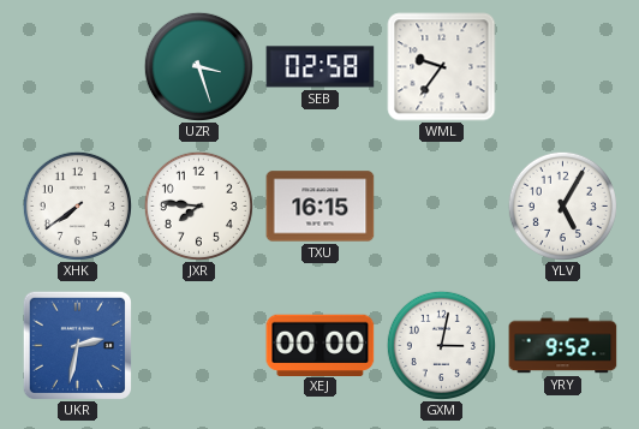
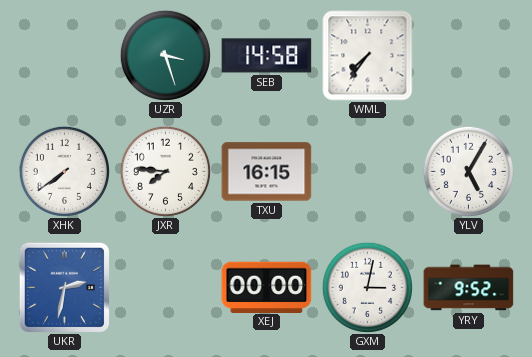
SEB: 02:58 -> 14:58
WML: 9:36 -> 7:36
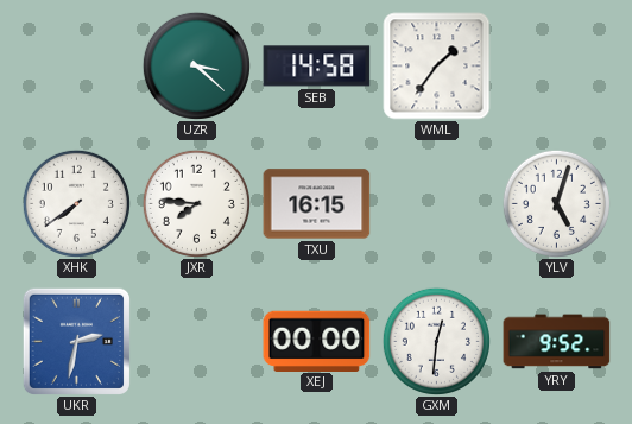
UZR: 3:27 -> 3:22
WML: 7:36 -> 1:36
YLV: 5:05 -> 5:03
GXM: 3:02 -> 12:31
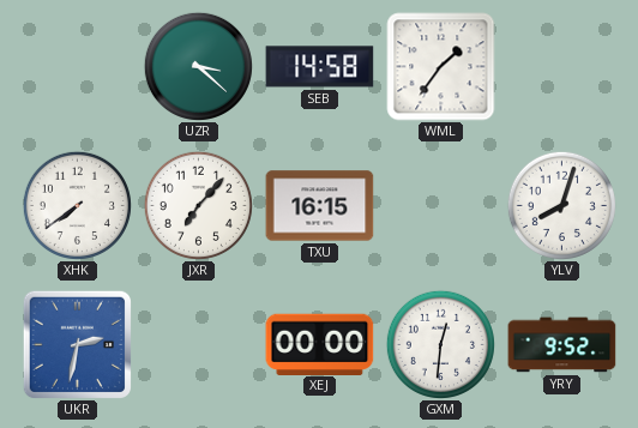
JXR: 7:46 -> 7:07
YLV: 5:03 -> 8:03
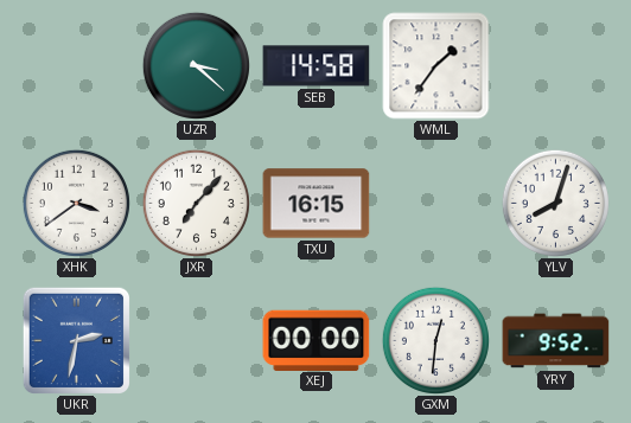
XHK: 7:39 -> 3:39
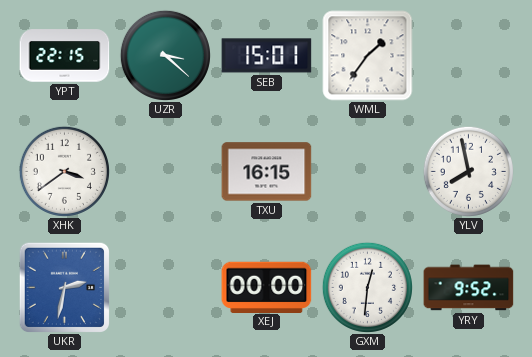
YPT: none -> 22:15
SEB: 14:58 -> 15:01
JXR: 7:07 -> none
YLV: 8:03 -> 7:58
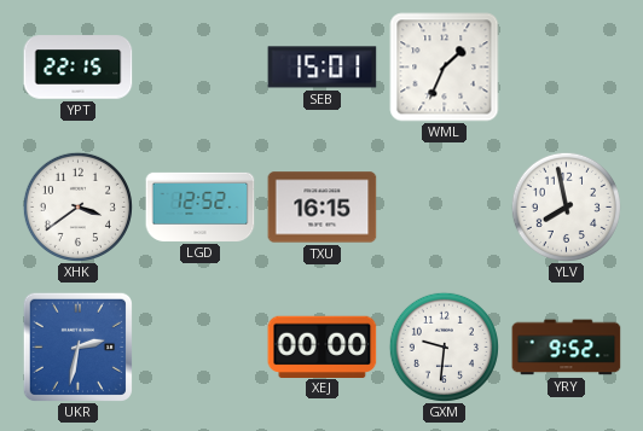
UZR: 3:22 -> none
WML: 1:36 -> 1:34
LGD: none -> 12:52
GXM: 12:31 -> 9:31
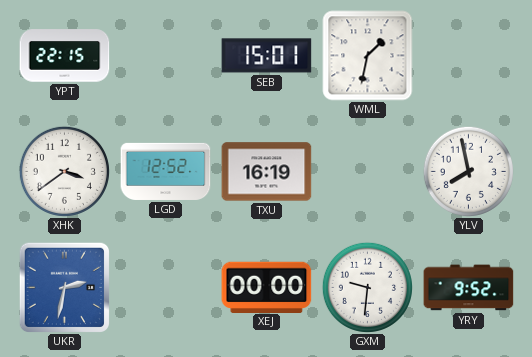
WML: 1:34 -> 1:32
TXU: 16:15 -> 16:19
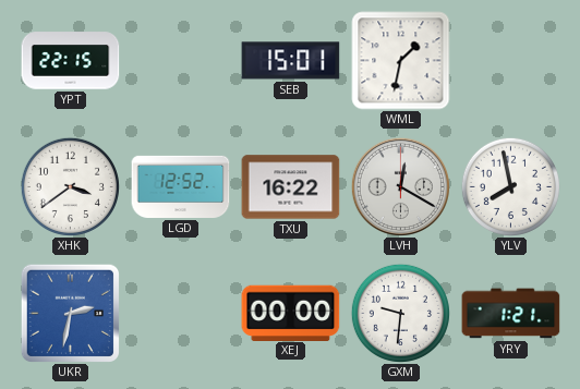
TXU: 16:19 -> 16:22
LVH: none -> 12:20
YRY: 9:52 -> 1:21
